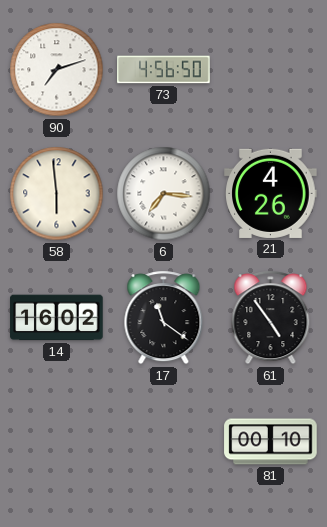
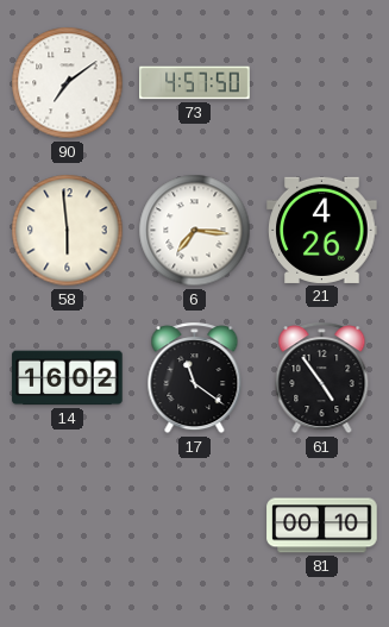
90: 7:12 -> 7:09
73: 4:56 -> 4:57
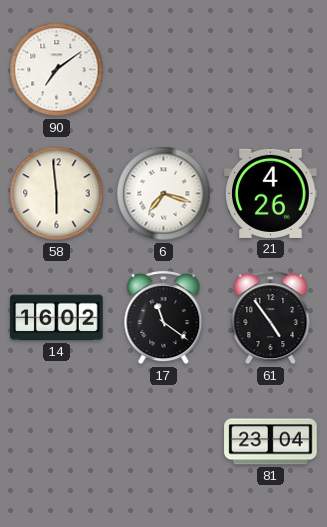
73: 4:57 -> none
6: 7:16 -> 7:18
81: 00:10 -> 23:04
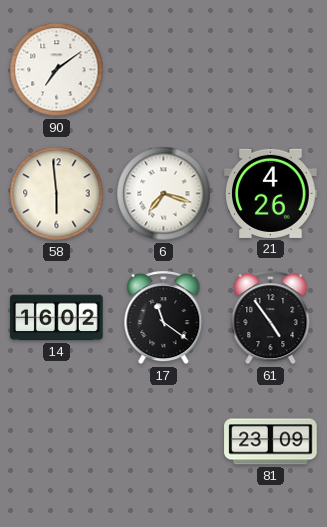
81: 23:04 -> 23:09
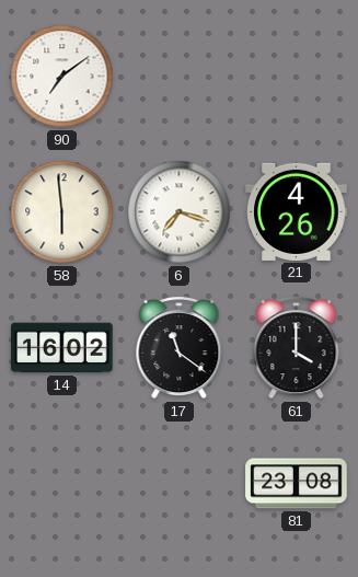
61: 4:54 -> 4:00
81: 23:09 -> 23:08
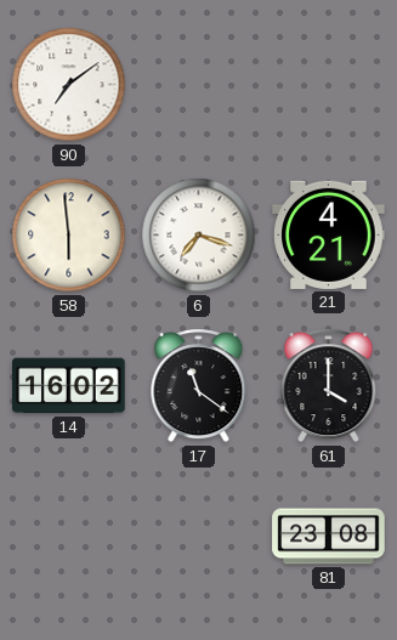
21: 4:26 -> 4:21
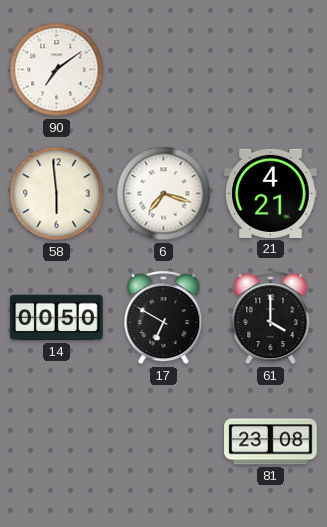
14: 16:02 -> 00:50
17: 11:21 -> 6:50
